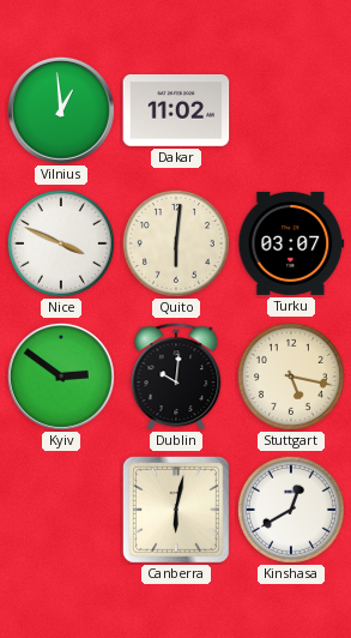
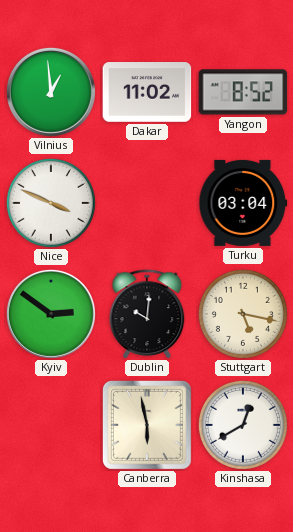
Yangon: none -> 8:52
Quito: 6:01 -> none
Turku: 03:07 -> 03:04
Canberra: 6:02 -> 5:58
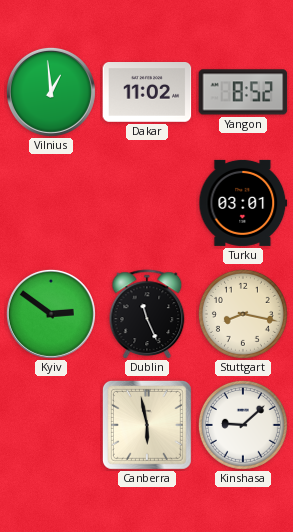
Nice: 3:49 -> none
Turku: 03:04 -> 03:01
Dublin: 10:01 -> 11:26
Stuttgart: 5:17 -> 8:17
Kinshasa: 12:40 -> 9:08
